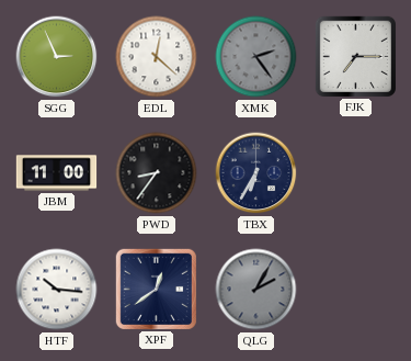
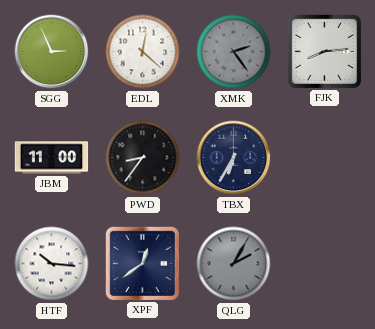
FJK: 7:15 -> 8:14
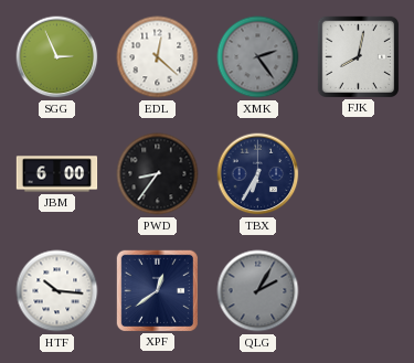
FJK: 8:14 -> 8:02
JBM: 11:00 -> 6:00
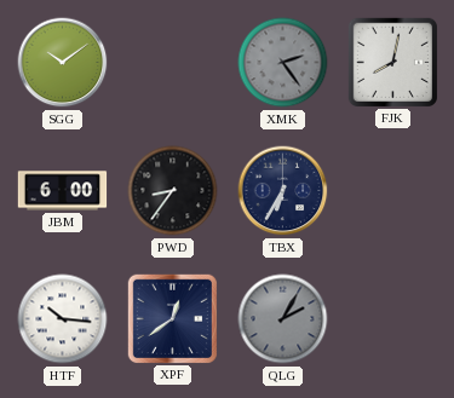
SGG: 2:56 -> 10:09
EDL: 12:22 -> none
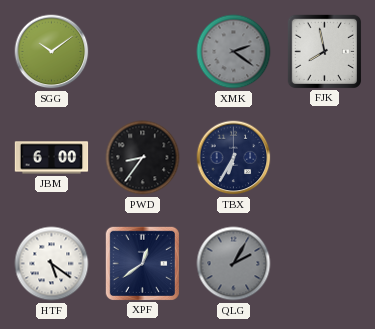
XMK: 2:24 -> 2:21
FJK: 8:02 -> 7:58
HTF: 10:16 -> 5:21
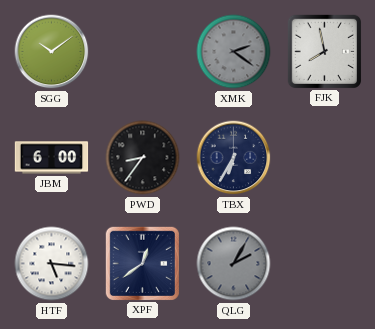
HTF: 5:21 -> 5:16
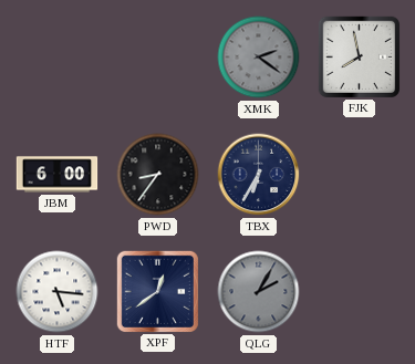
SGG: 10:09 -> none
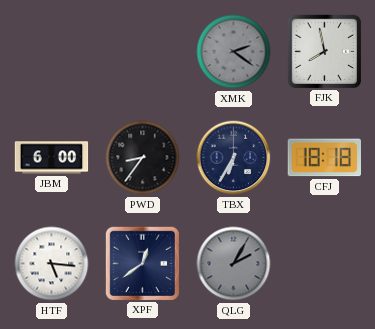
CFJ: none -> 18:18
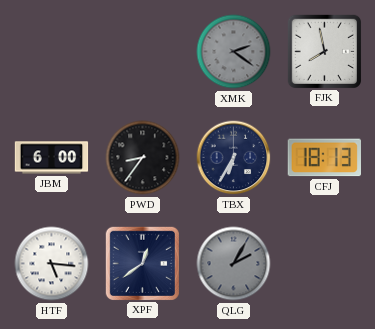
CFJ: 18:18 -> 18:13
